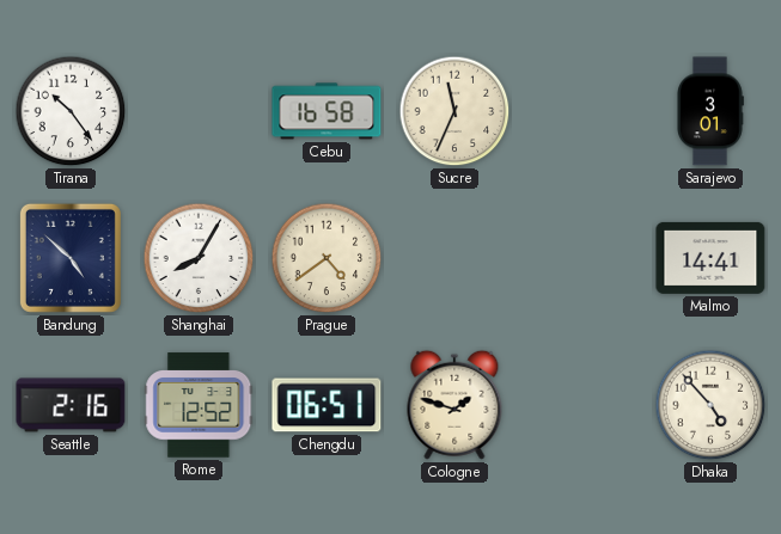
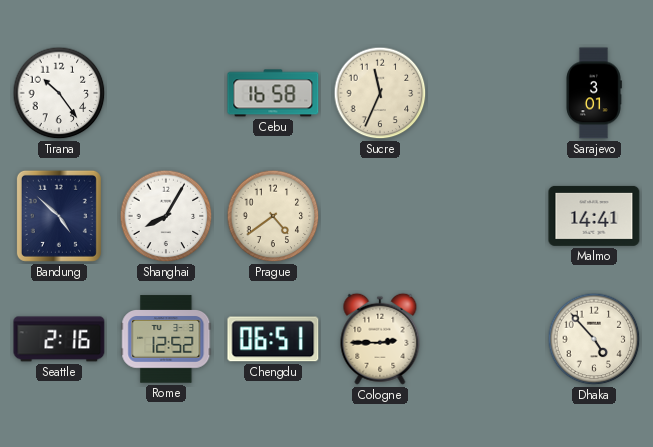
Cologne: 1:48 -> 2:45
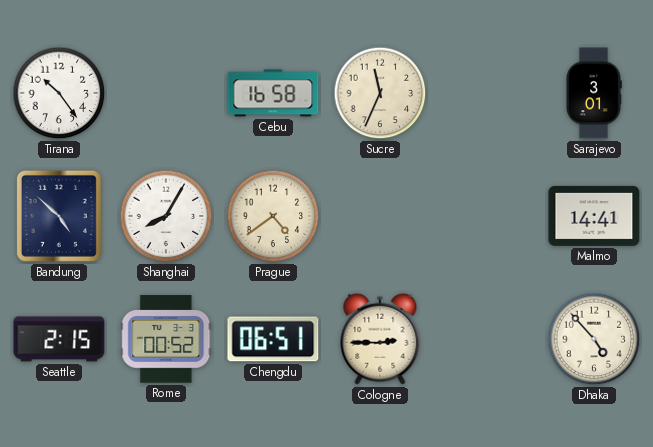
Seattle: 2:16 -> 2:15
Rome: 12:52 -> 00:52
